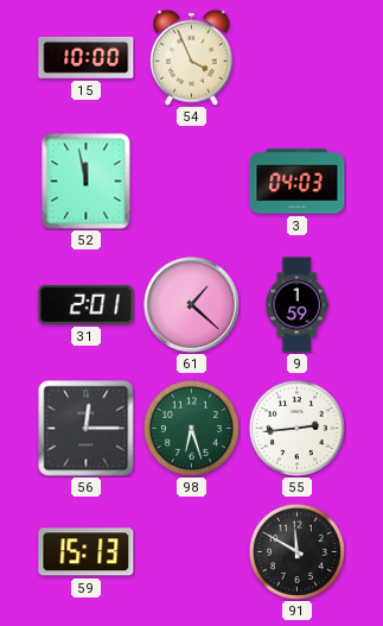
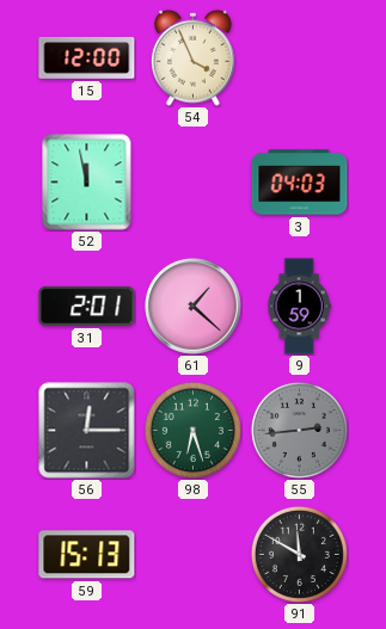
15: 10:00 -> 12:00
55 dial: white -> grey
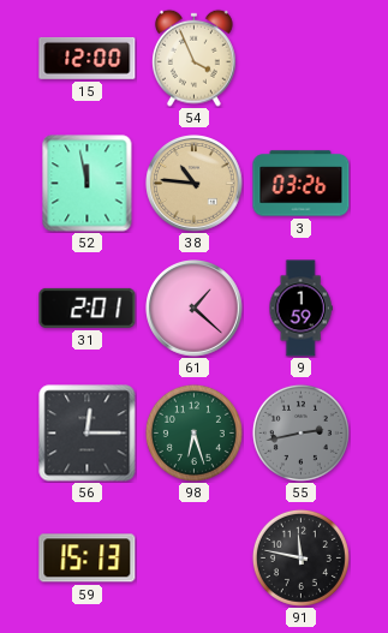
38: none -> 10:46
3: 04:03 -> 03:26
55: 2:44 -> 2:43
91: 11:50 -> 11:47
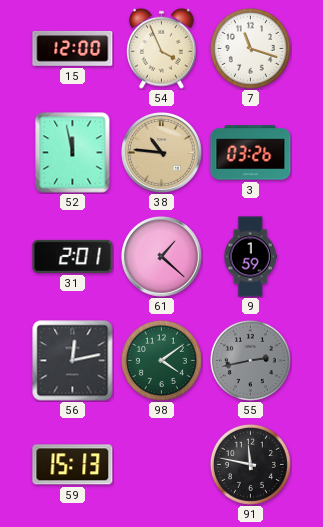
7: none -> 11:18
56: 12:15 -> 12:13
98: 6:27 -> 4:09
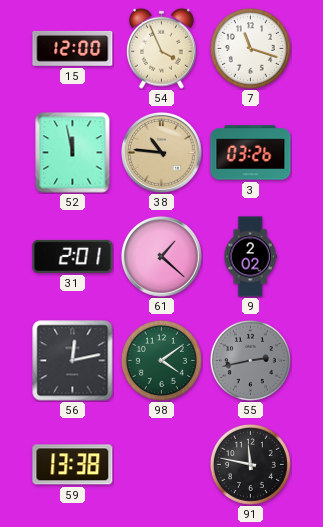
9: 1:59 -> 2:02
59: 15:13 -> 13:38
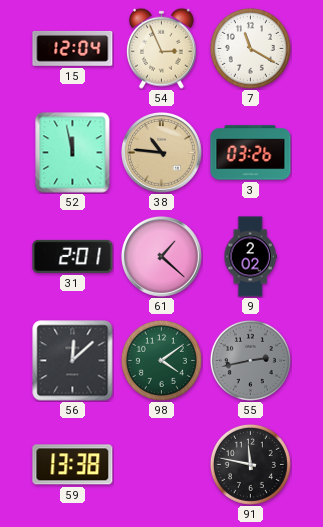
15: 12:00 -> 12:04
54: 3:56 -> 2:56
7: 11:18 -> 11:20
56: 12:13 -> 12:08
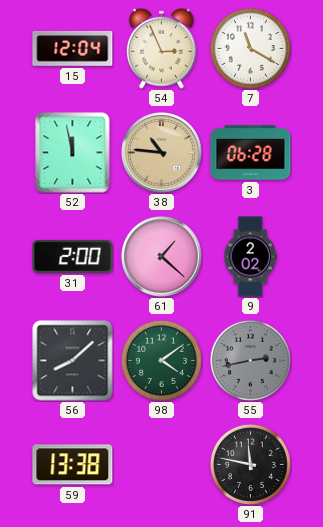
3: 03:26 -> 06:28
31: 2:01 -> 2:00
56: 12:08 -> 8:08
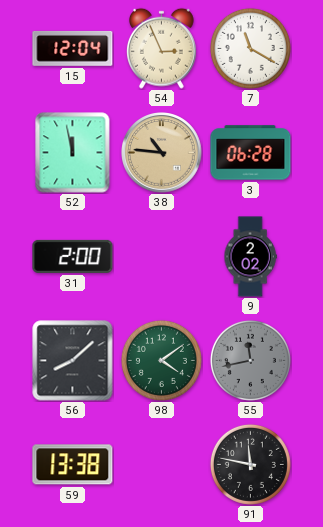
61: 1:22 -> none
55: 2:43 -> 11:43
